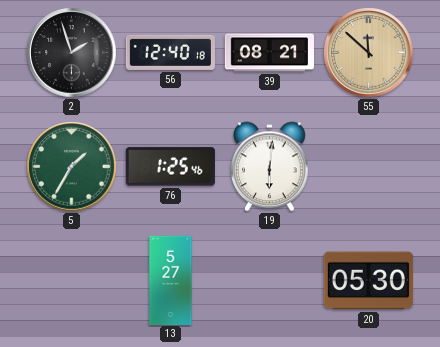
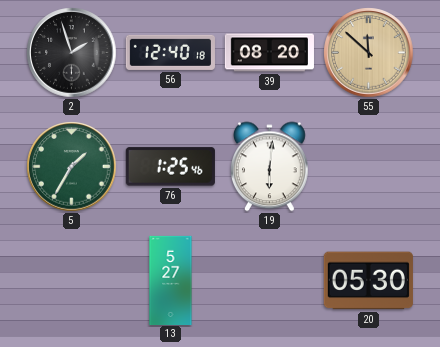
39: 08:21 -> 08:20
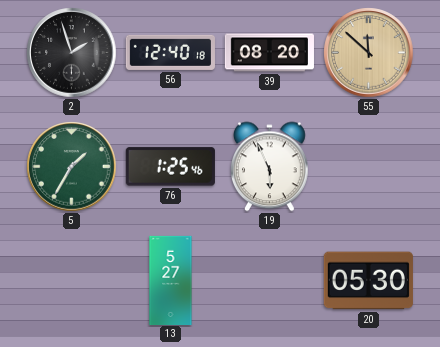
19: 6:01 -> 5:56
